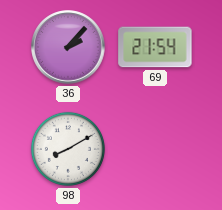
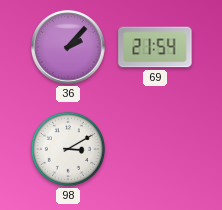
98: 8:10 -> 3:10
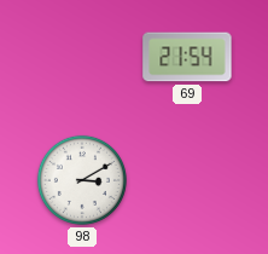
36: 2:07 -> none
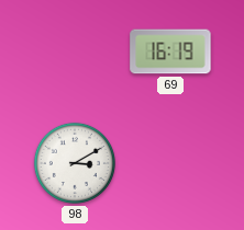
69: 21:54 -> 16:19
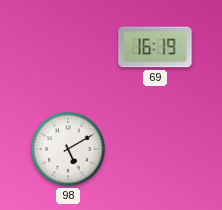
98: 3:10 -> 5:10
